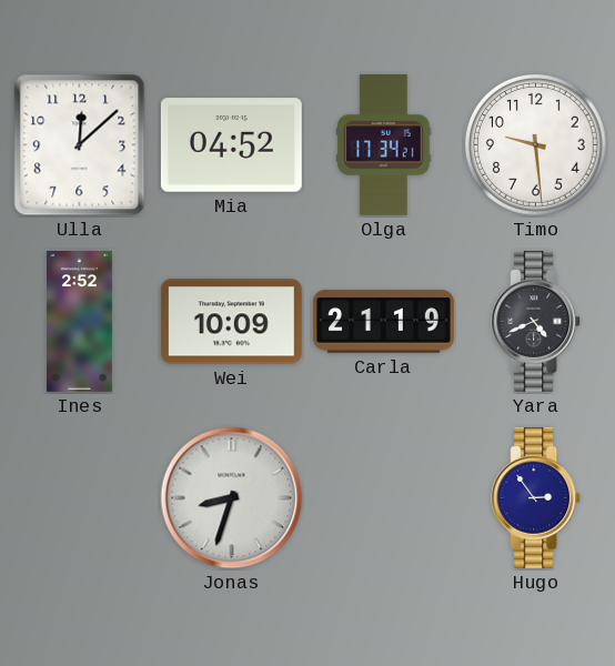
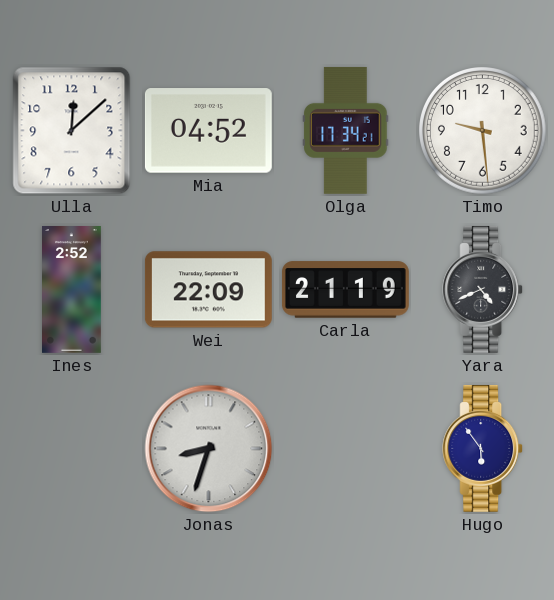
Wei: 10:09 -> 22:09
Hugo: 2:54 -> 5:54
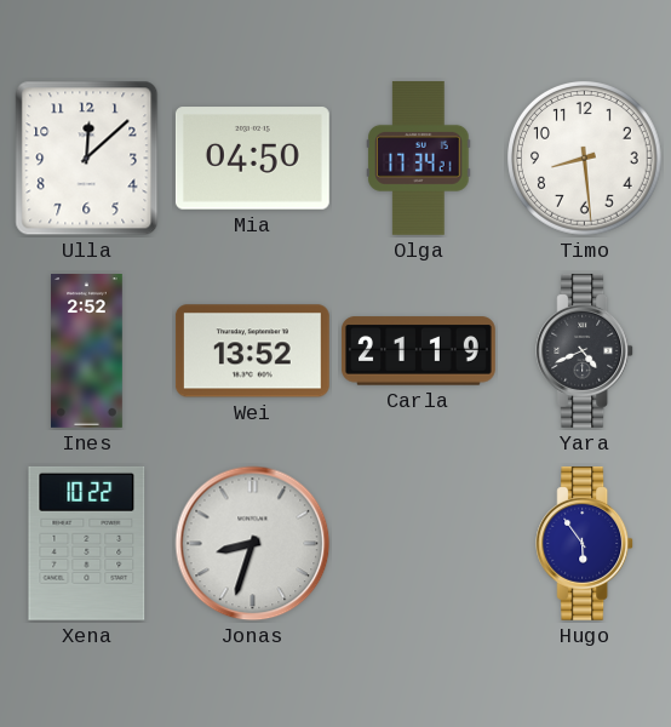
Mia: 04:52 -> 04:50
Timo: 9:29 -> 8:29
Wei: 22:09 -> 13:52
Xena: none -> 10:22
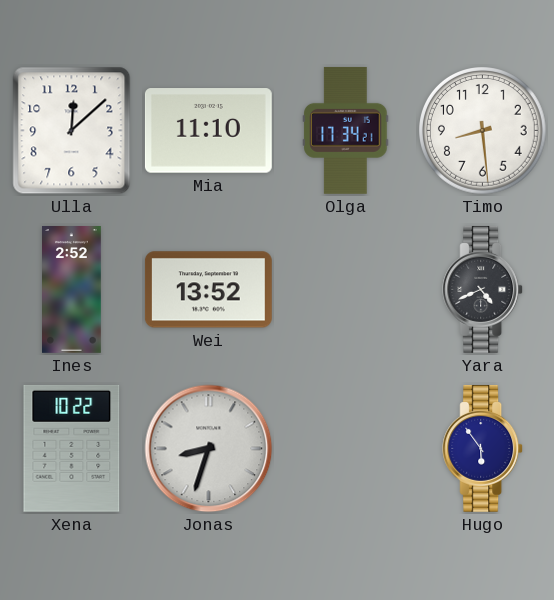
Mia: 04:50 -> 11:10
Carla: 21:19 -> none
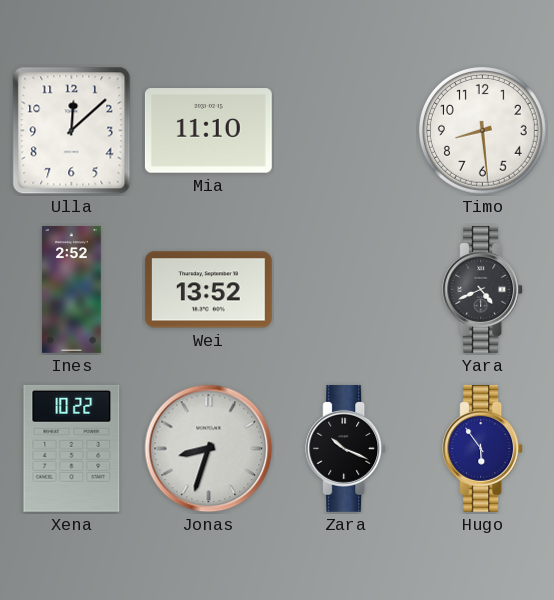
Olga: 17:34 -> none
Zara: none -> 10:19
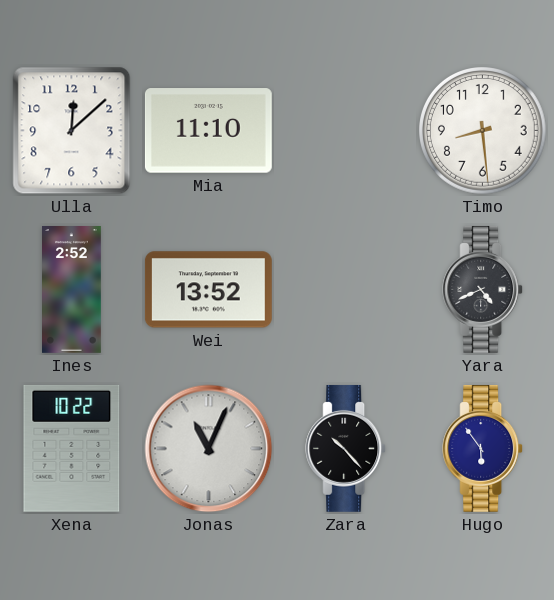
Jonas: 8:33 -> 11:04
Zara: 10:19 -> 10:23
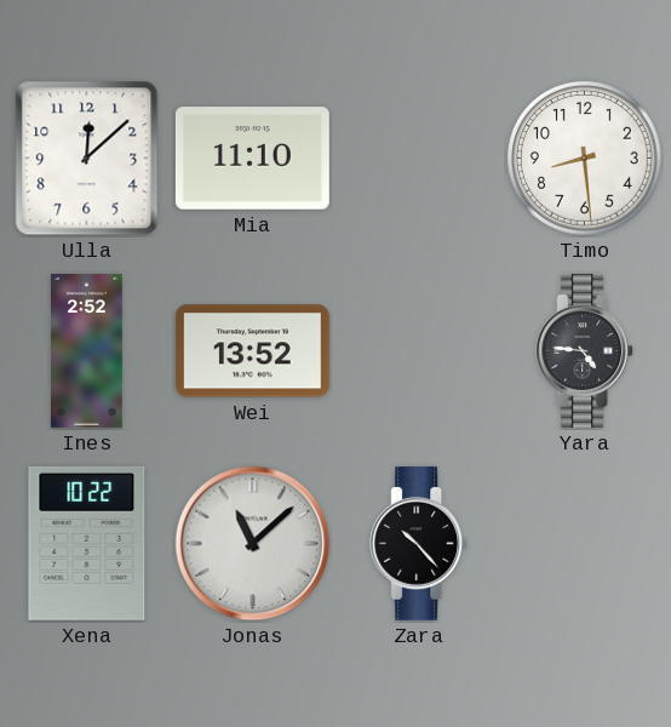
Yara: 4:41 -> 4:46
Jonas: 11:04 -> 11:08
Hugo: 5:54 -> none
